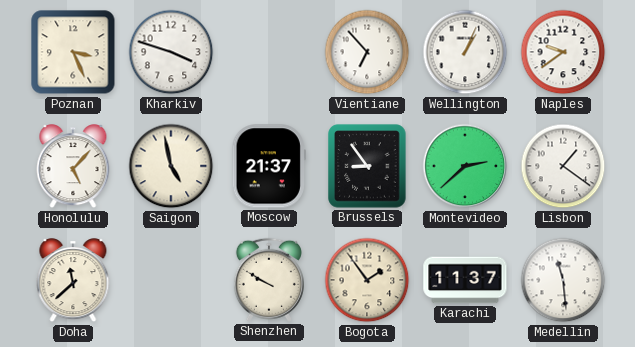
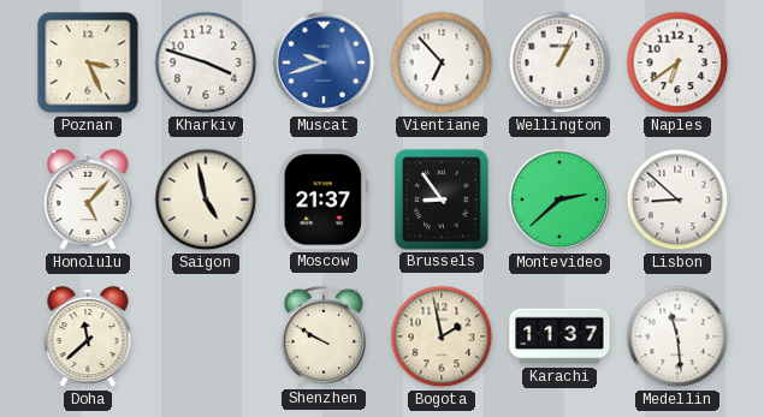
Muscat: none -> 9:42
Naples: 9:39 -> 6:39
Lisbon: 1:21 -> 8:52
Bogota: 1:54 -> 1:58
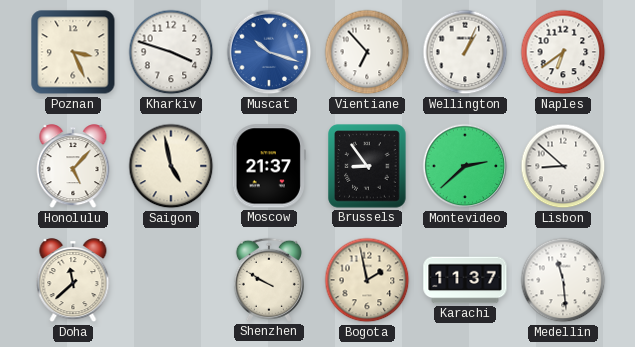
Muscat: 9:42 -> 10:18
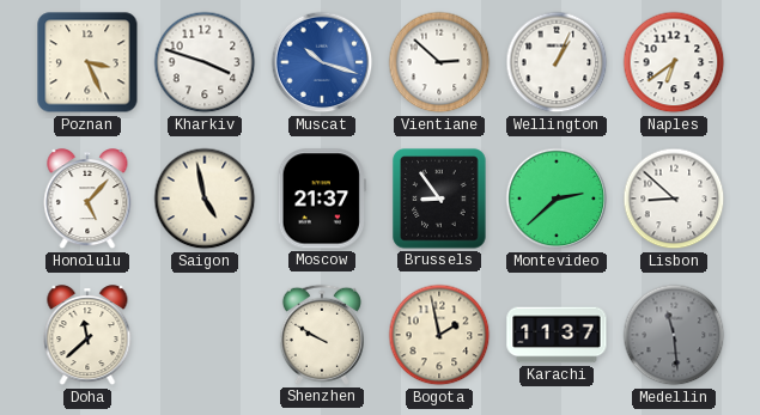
Vientiane: 6:53 -> 2:52
Medellin dial: white -> grey
